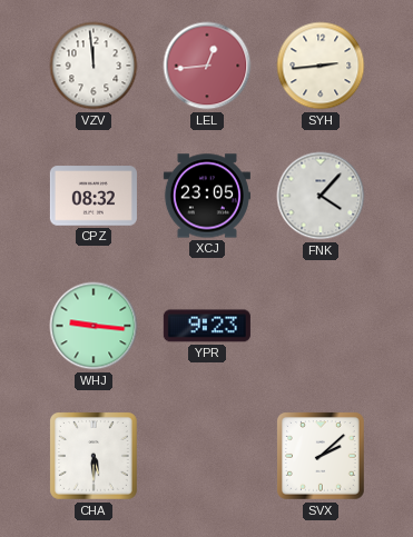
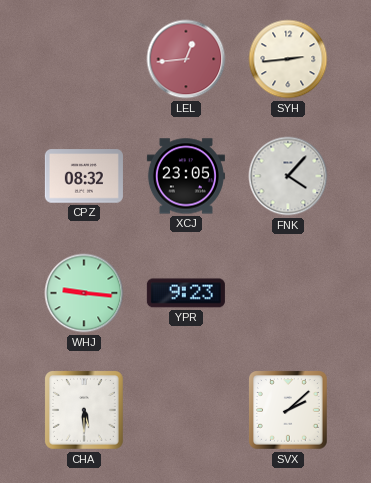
VZV: 11:59 -> none
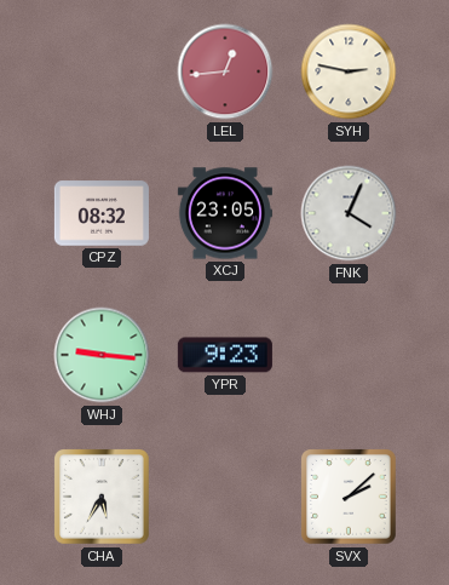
SYH: 2:44 -> 2:47
FNK: 4:07 -> 4:04
CHA: 5:30 -> 5:35
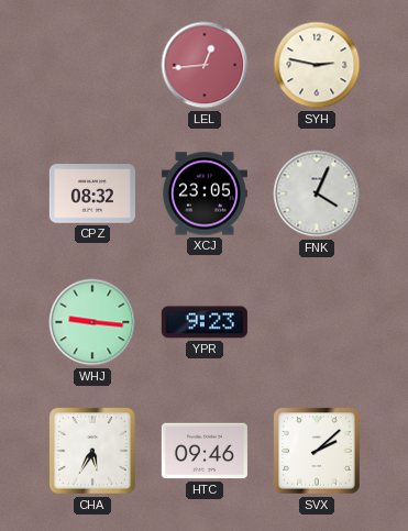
HTC: none -> 09:46
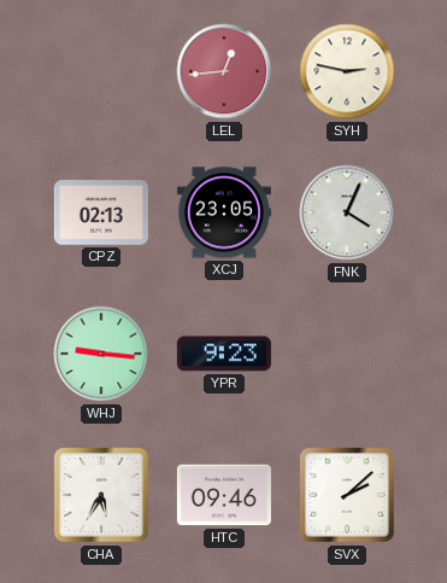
CPZ: 08:32 -> 02:13
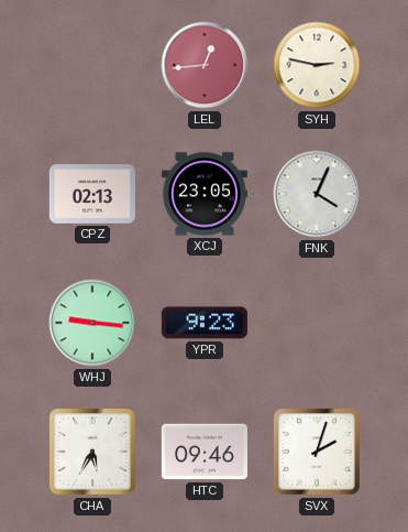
SVX: 2:08 -> 2:03
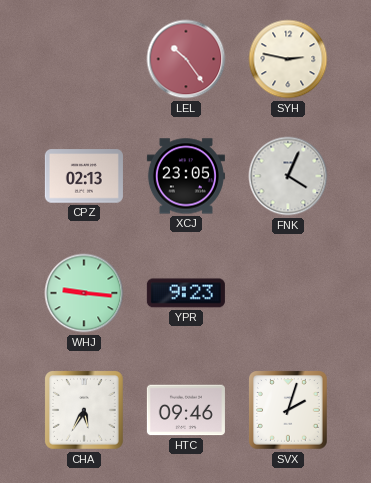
LEL: 12:44 -> 10:24
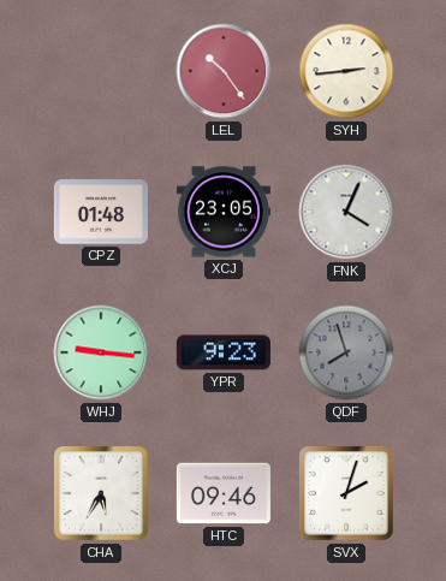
SYH: 2:47 -> 2:44
CPZ: 02:13 -> 01:48
QDF: none -> 7:57
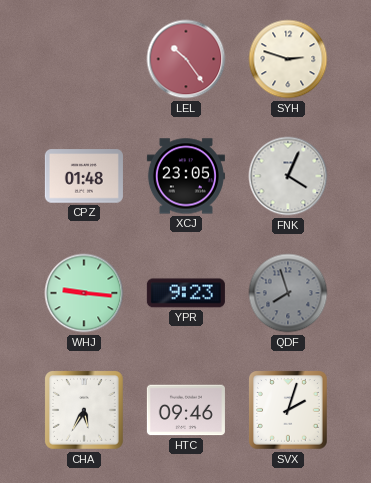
SYH: 2:44 -> 2:48
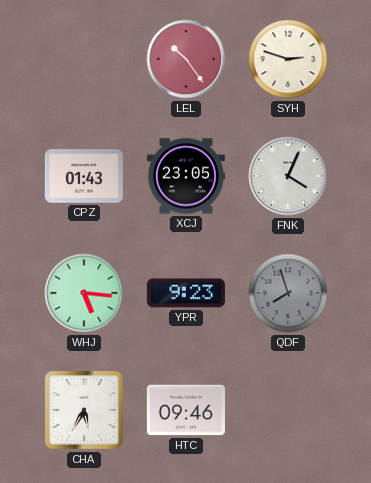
CPZ: 01:48 -> 01:43
WHJ: 9:16 -> 5:16
SVX: 2:03 -> none
